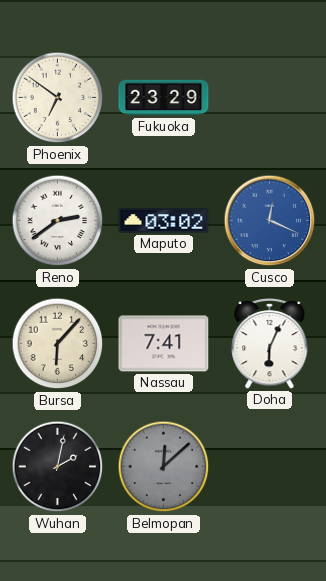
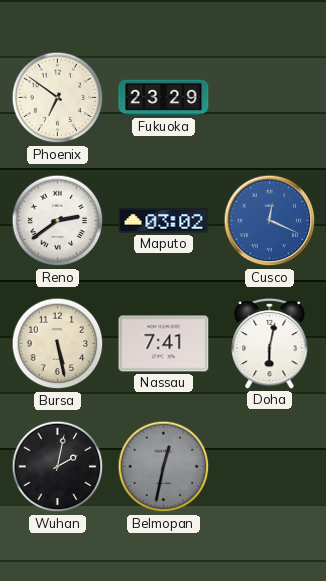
Bursa: 6:07 -> 5:28
Doha: 6:04 -> 6:02
Belmopan: 12:08 -> 12:32
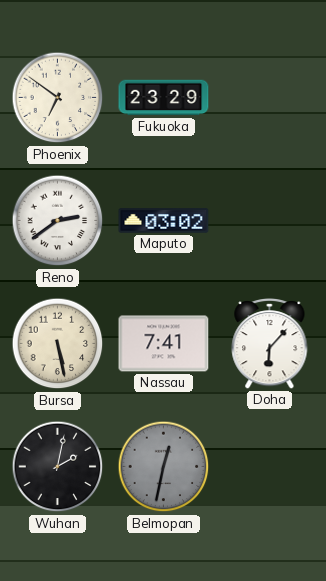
Cusco: 12:19 -> none
Doha: 6:02 -> 6:07
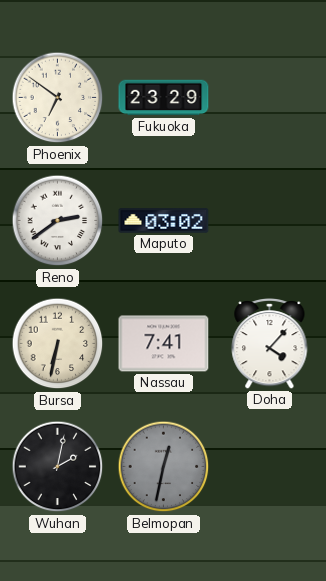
Bursa: 5:28 -> 6:32
Doha: 6:07 -> 4:07
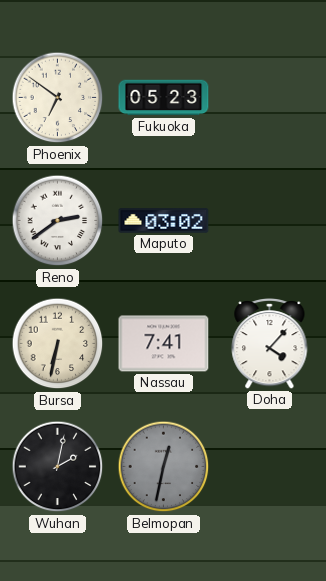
Fukuoka: 23:29 -> 05:23
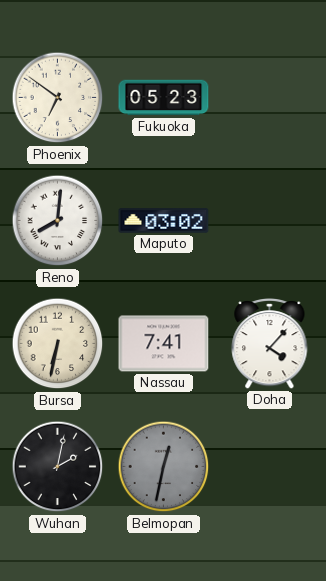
Reno: 2:39 -> 8:01
